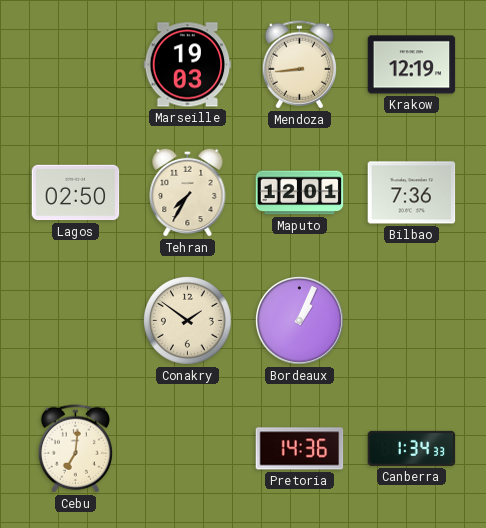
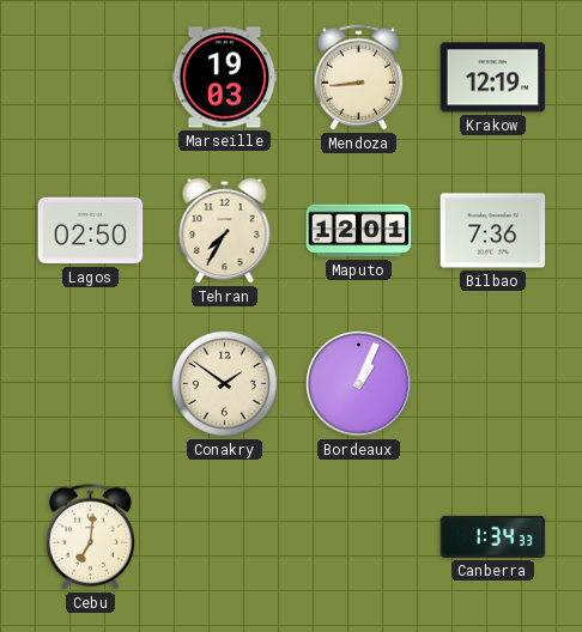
Pretoria: 14:36 -> none
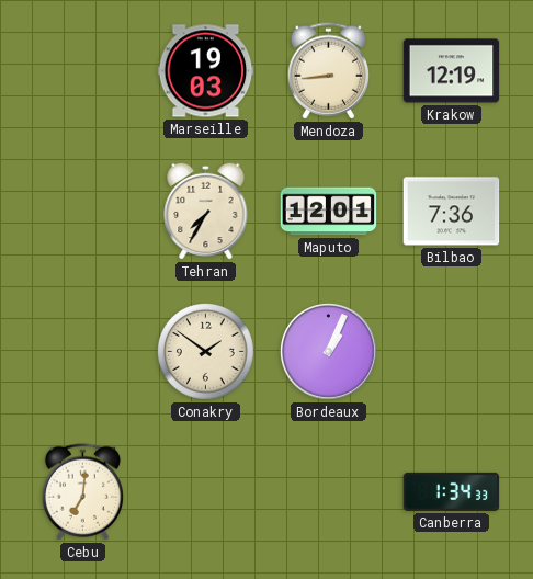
Lagos: 02:50 -> none
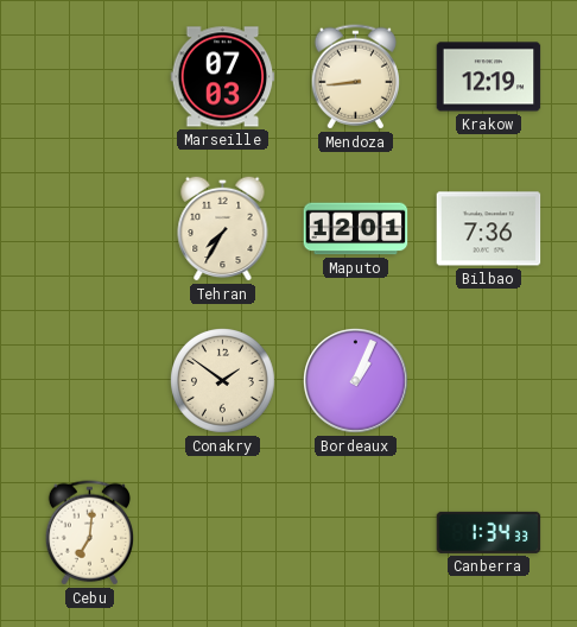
Marseille: 19:03 -> 07:03
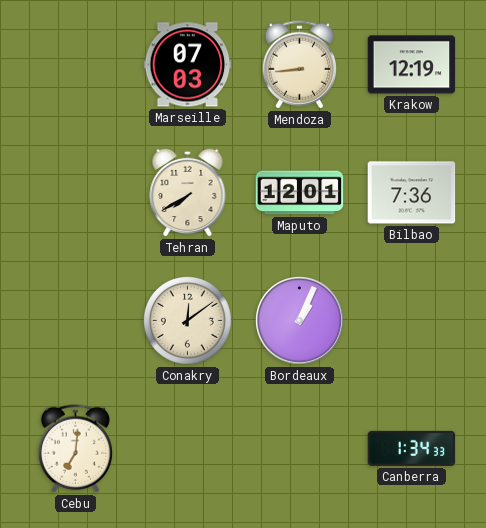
Tehran: 7:35 -> 7:40
Conakry: 1:51 -> 12:09
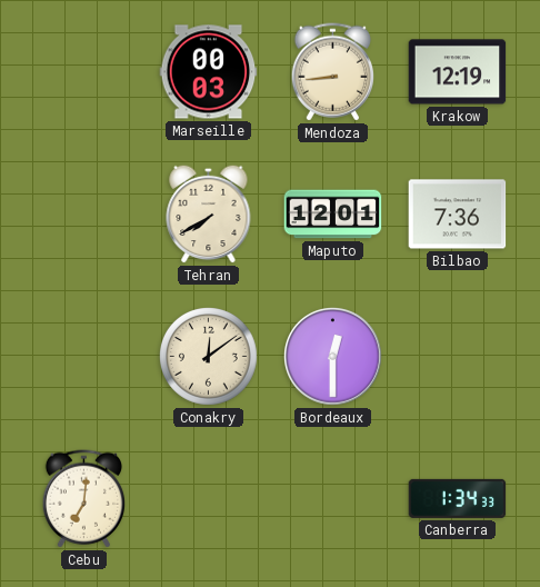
Marseille: 07:03 -> 00:03
Bordeaux: 1:04 -> 12:30
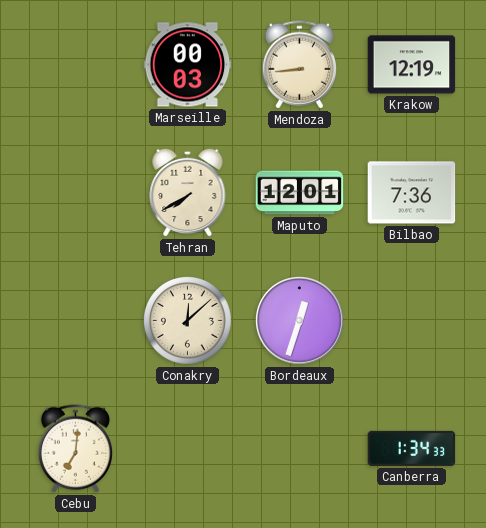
Conakry: 12:09 -> 12:08
Bordeaux: 12:30 -> 12:33
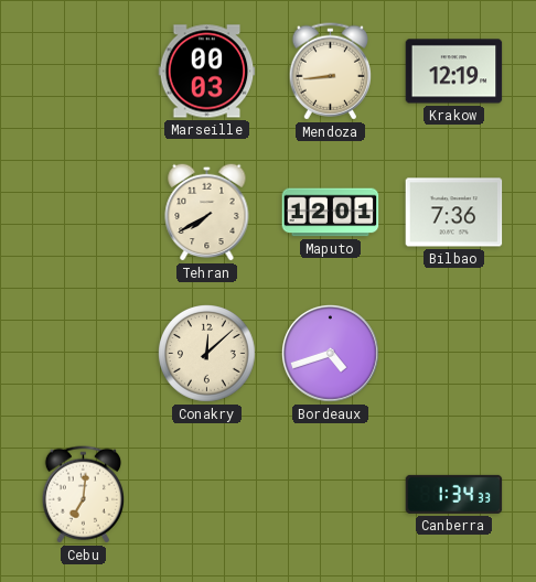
Bordeaux: 12:33 -> 4:42
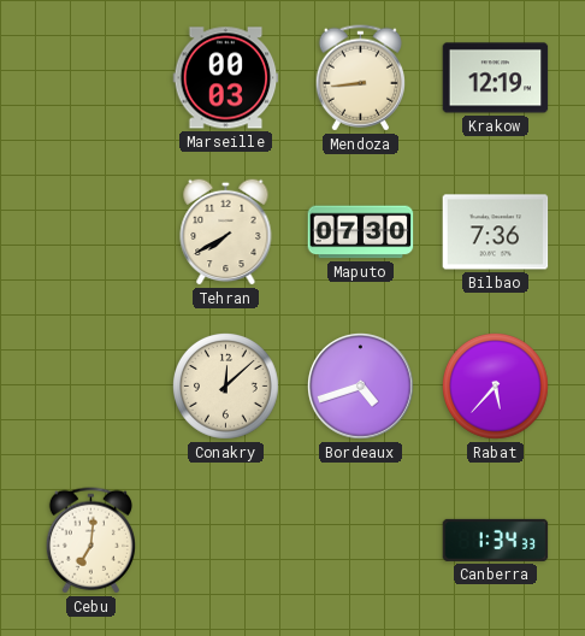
Maputo: 12:01 -> 07:30
Rabat: none -> 5:37
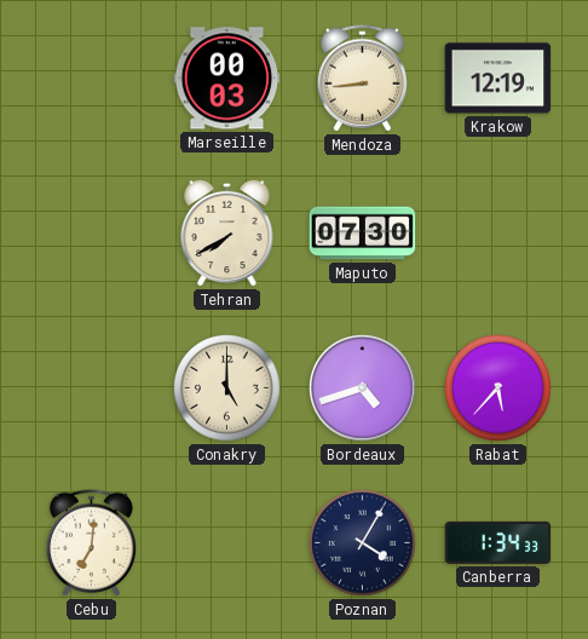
Bilbao: 7:36 -> none
Conakry: 12:08 -> 5:00
Poznan: none -> 4:05
